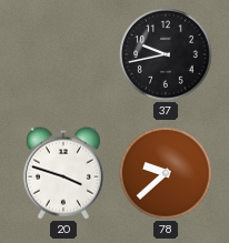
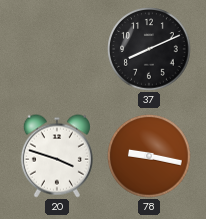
37: 9:43 -> 8:11
78: 9:38 -> 9:17
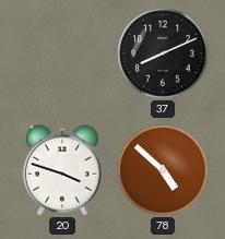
78: 9:17 -> 4:52
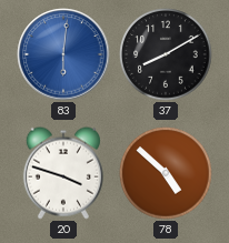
83: none -> 6:01
37: 8:11 -> 8:10
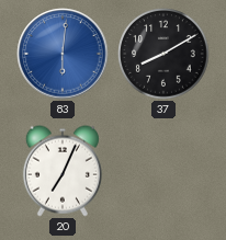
20: 3:48 -> 7:04
78: 4:52 -> none
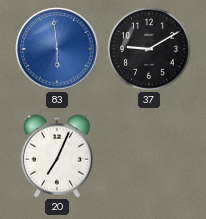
83: 6:01 -> 5:59
37: 8:10 -> 9:10
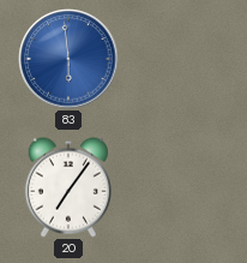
37: 9:10 -> none
20: 7:04 -> 7:06
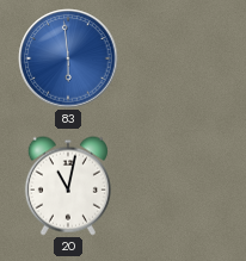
20: 7:06 -> 11:02
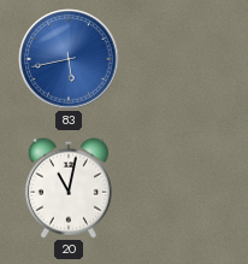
83: 5:59 -> 5:43
